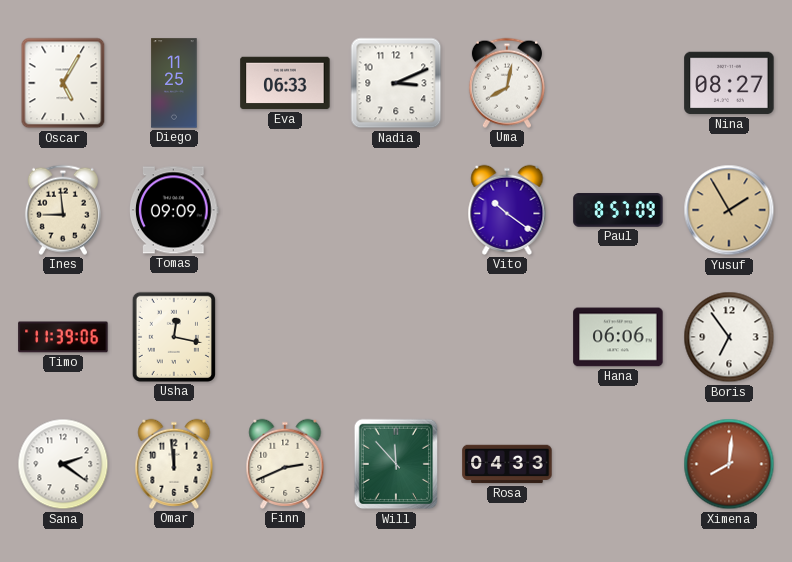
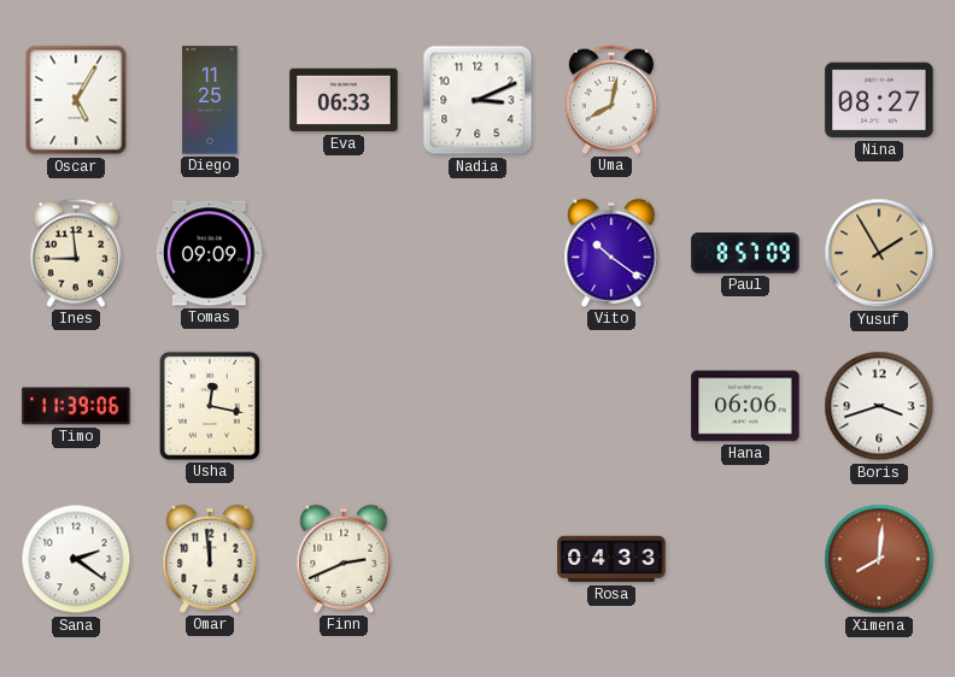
Boris: 6:54 -> 3:42
Will: 11:53 -> none
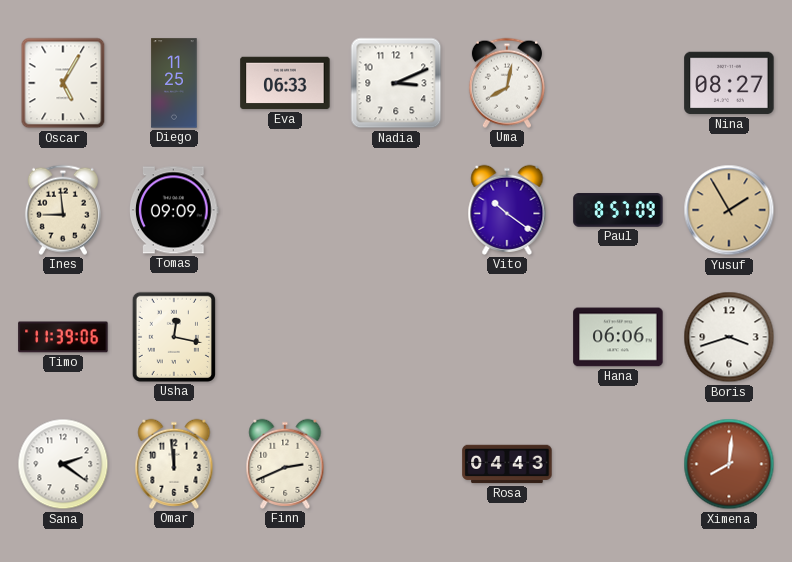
Rosa: 04:33 -> 04:43
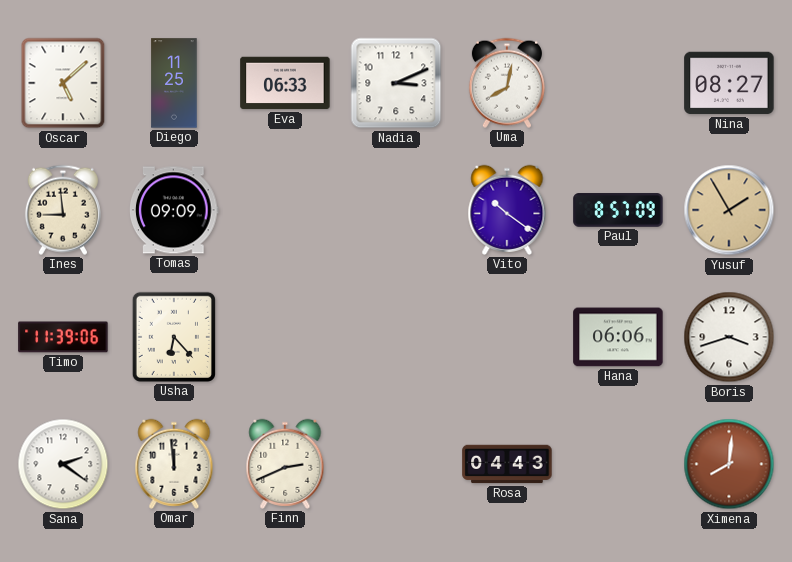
Oscar: 5:05 -> 5:08
Usha: 12:17 -> 6:23
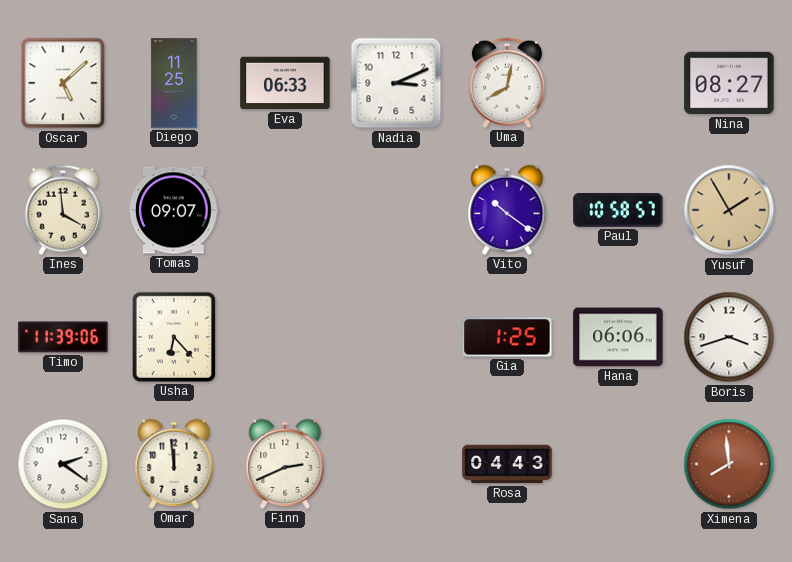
Ines: 8:59 -> 3:59
Tomas: 09:09 -> 09:07
Paul: 8:57 -> 10:58
Gia: none -> 1:25
Ximena: 8:01 -> 7:59
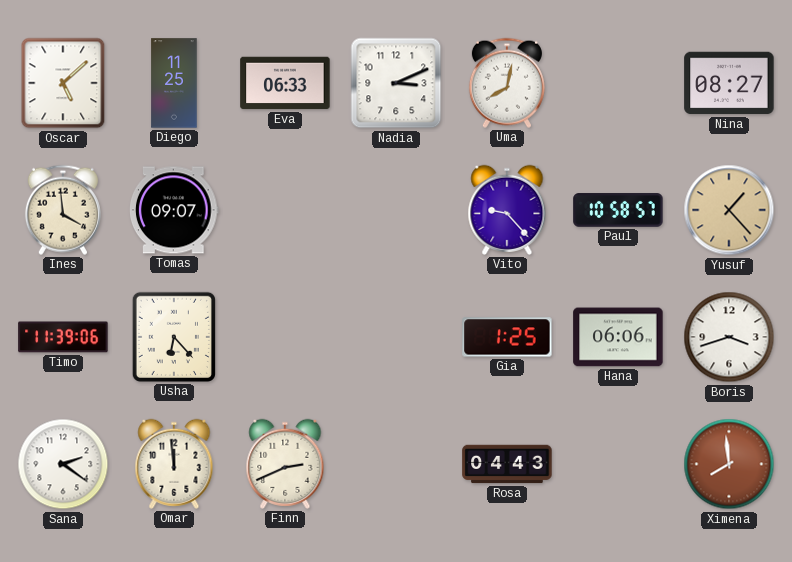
Vito: 10:21 -> 9:23
Yusuf: 1:55 -> 1:23
